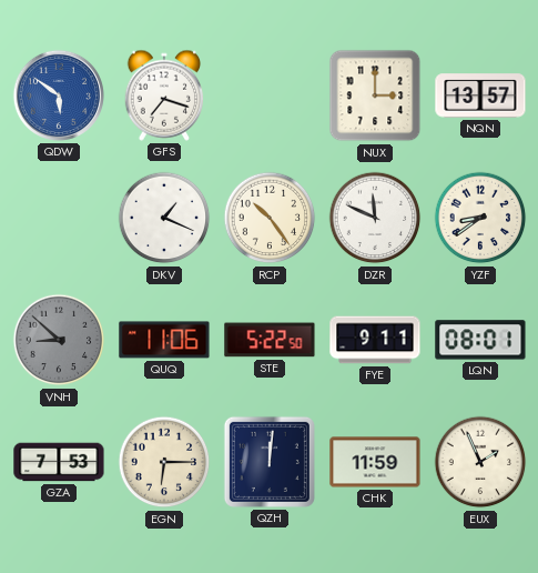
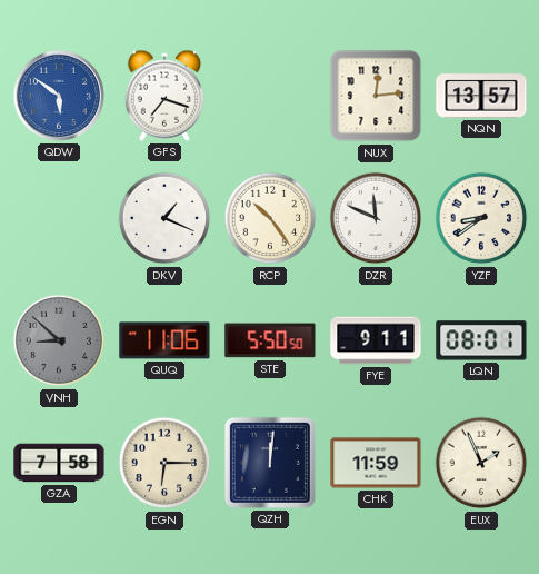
NUX: 3:00 -> 12:14
STE: 5:22 -> 5:50
GZA: 7:53 -> 7:58
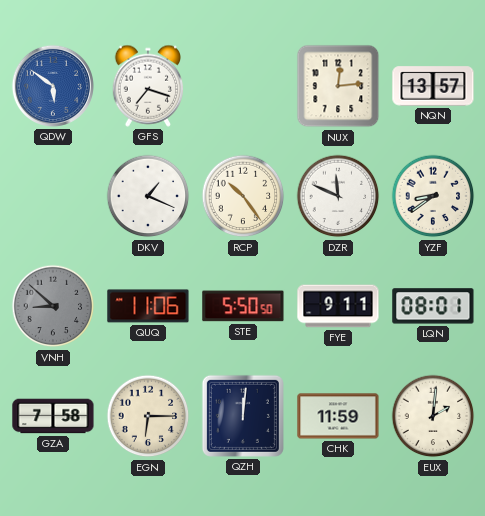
EUX: 1:56 -> 2:01
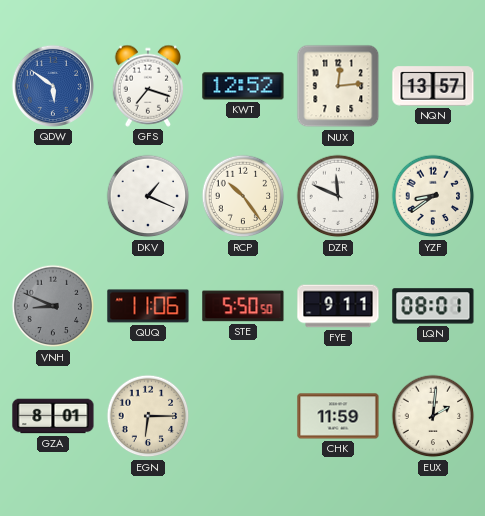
KWT: none -> 12:52
VNH: 8:52 -> 8:49
GZA: 7:58 -> 8:01
QZH: 12:01 -> none
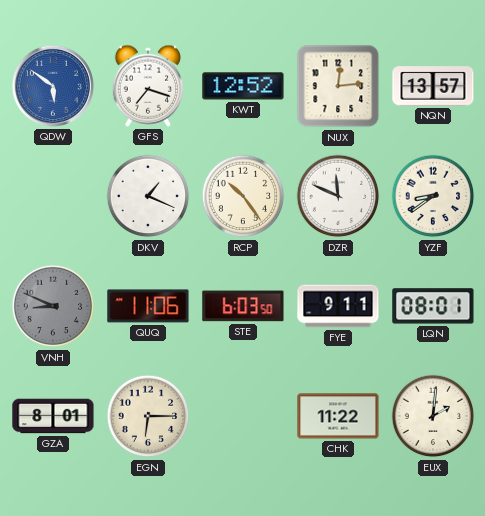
STE: 5:50 -> 6:03
CHK: 11:59 -> 11:22
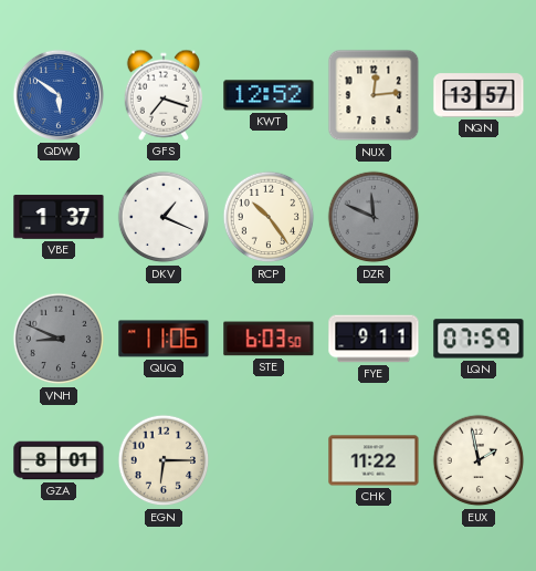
VBE: none -> 1:37
DZR dial: white -> grey
YZF: 8:39 -> none
LQN: 08:01 -> 07:59
EUX: 2:01 -> 1:58
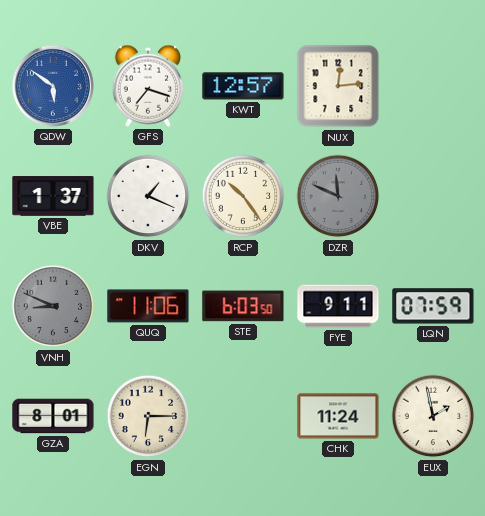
KWT: 12:52 -> 12:57
NQN: 13:57 -> none
CHK: 11:22 -> 11:24
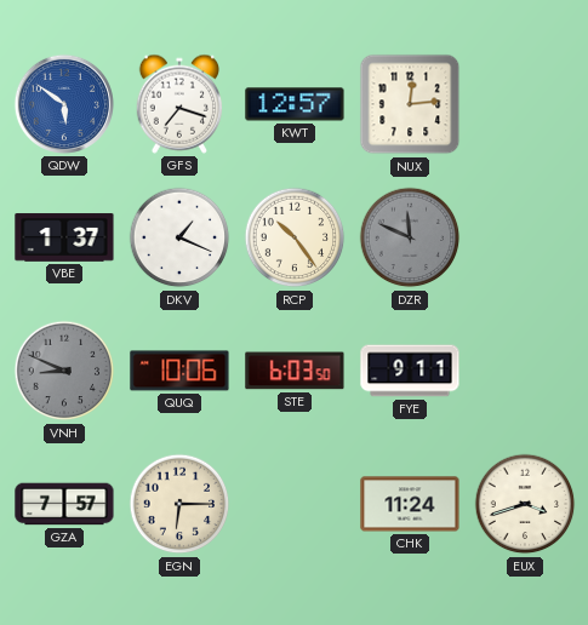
QUQ: 11:06 -> 10:06
LQN: 07:59 -> none
GZA: 8:01 -> 7:57
EUX: 1:58 -> 3:42
